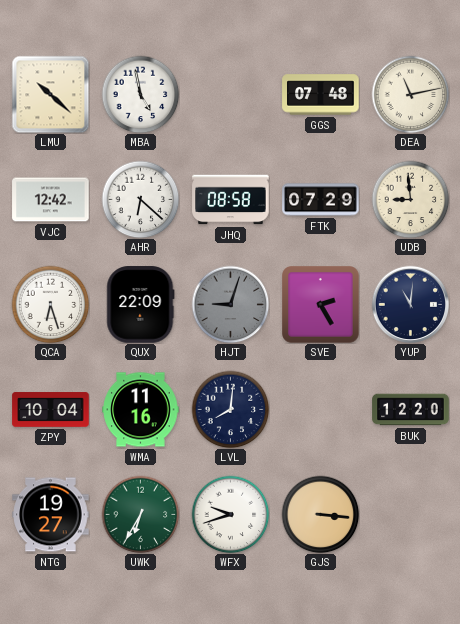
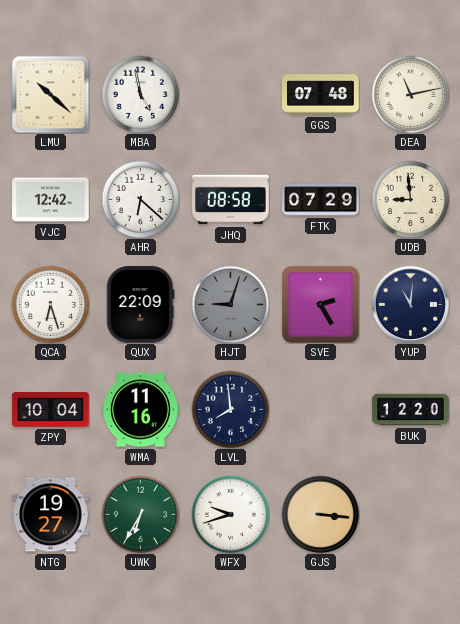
LVL: 8:01 -> 7:59
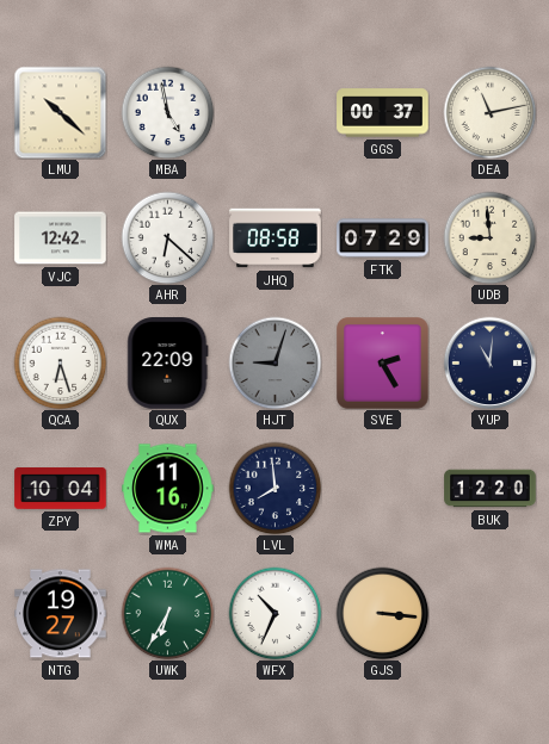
GGS: 07:48 -> 00:37
WFX: 9:42 -> 10:34
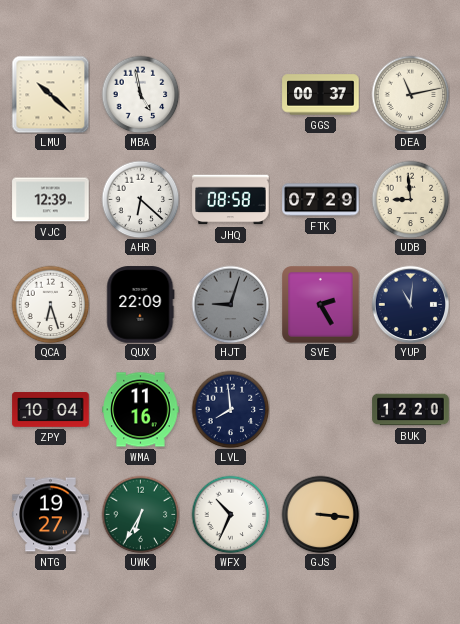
VJC: 12:42 -> 12:39
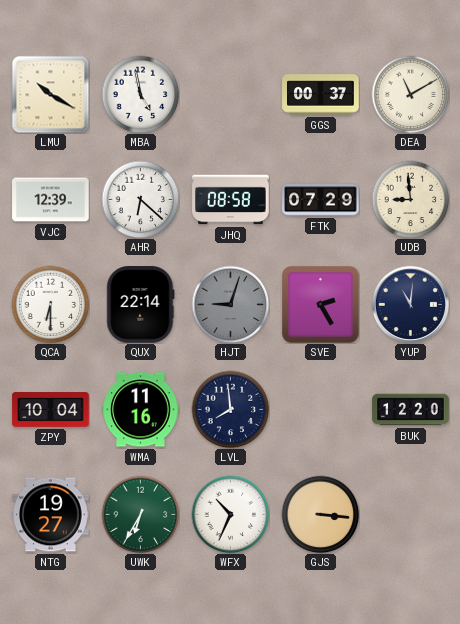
LMU: 10:22 -> 10:20
DEA: 11:13 -> 11:10
QCA: 6:27 -> 6:30
QUX: 22:09 -> 22:14
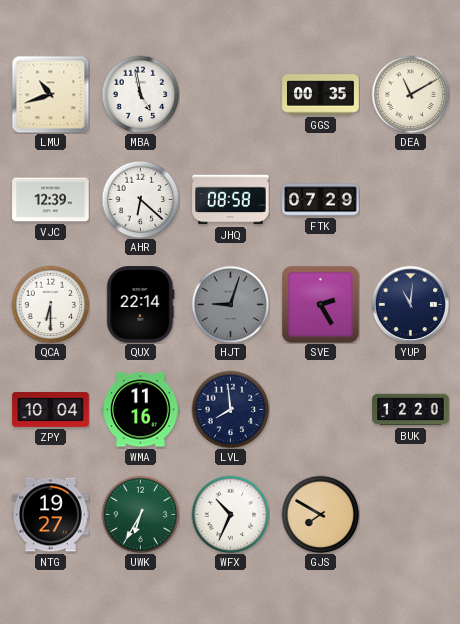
LMU: 10:20 -> 10:42
GGS: 00:37 -> 00:35
UDB: 8:59 -> none
GJS: 3:16 -> 7:50
